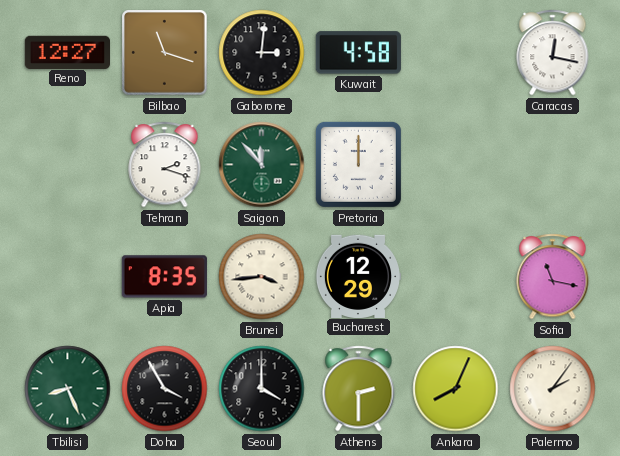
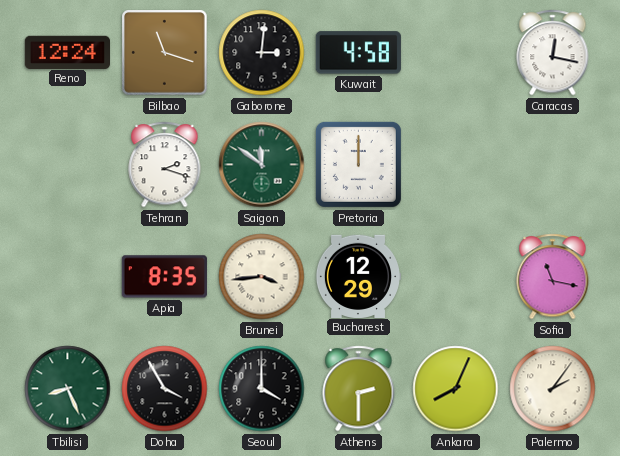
Reno: 12:27 -> 12:24
Saigon: 11:53 -> 11:51
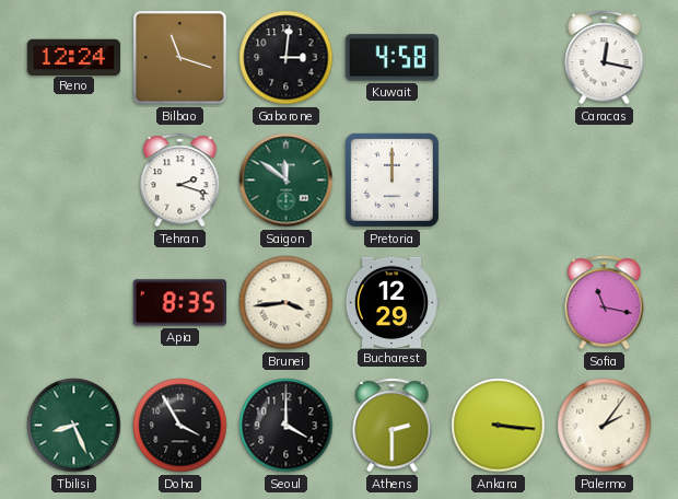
Ankara: 8:04 -> 3:16
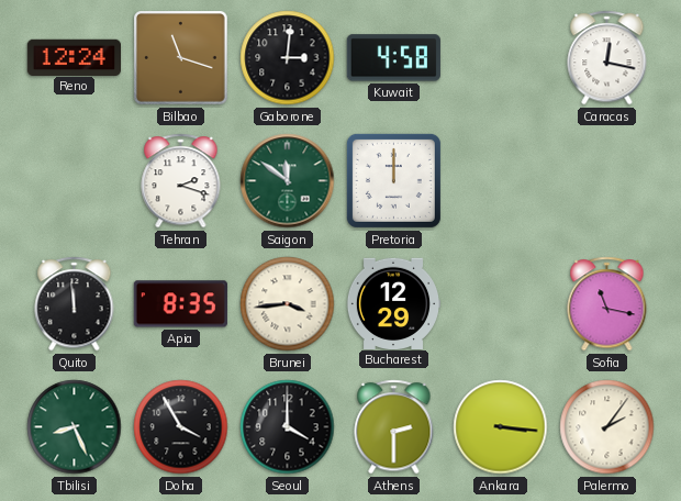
Quito: none -> 11:59
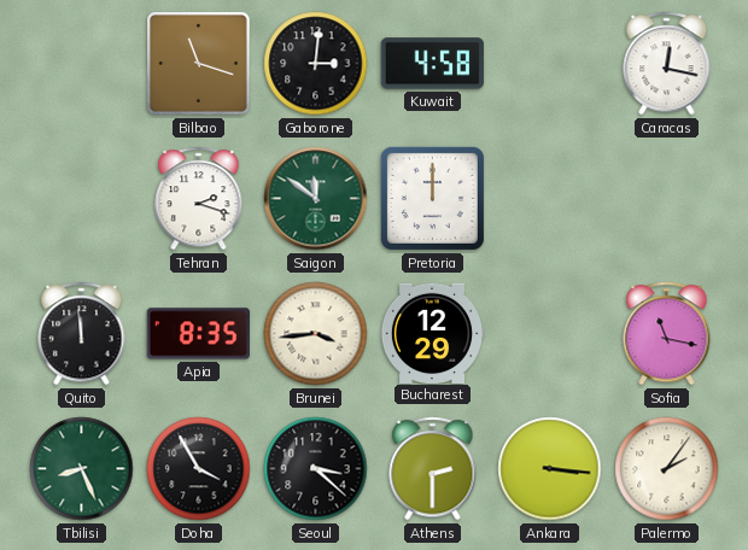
Reno: 12:24 -> none
Seoul: 4:00 -> 3:22
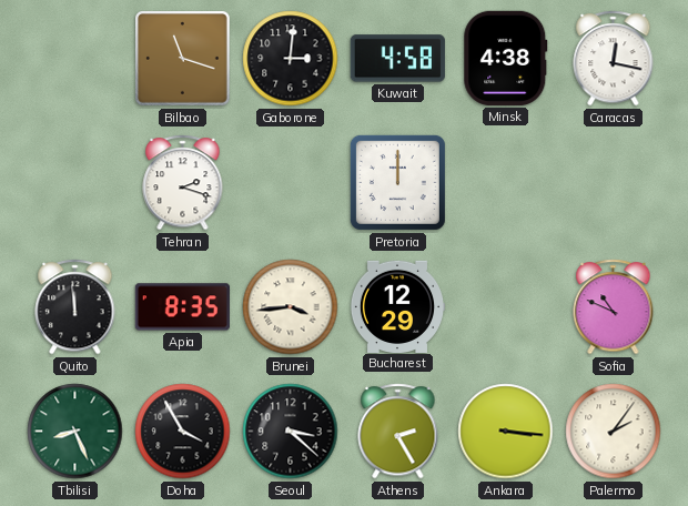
Minsk: none -> 4:38
Saigon: 11:51 -> none
Sofia: 11:17 -> 10:49
Athens: 2:30 -> 2:25
